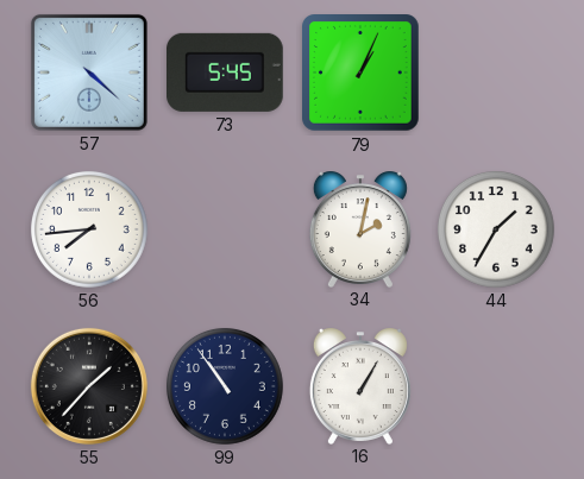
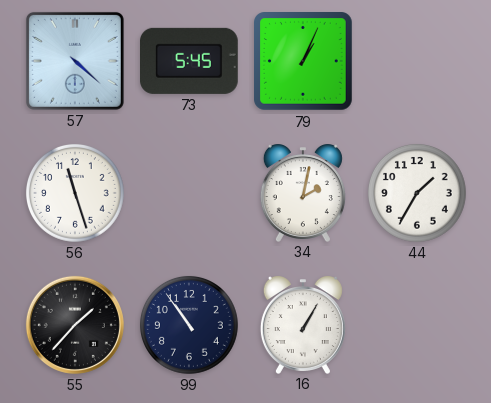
56: 7:44 -> 11:27
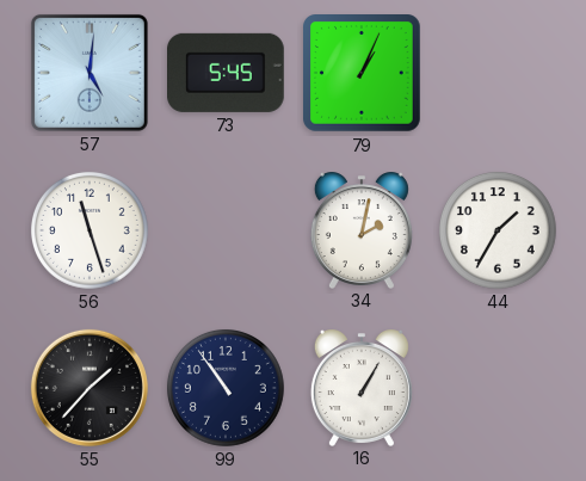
57: 4:22 -> 5:01
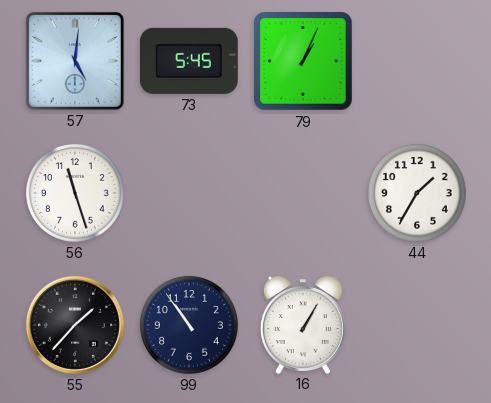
34: 2:02 -> none
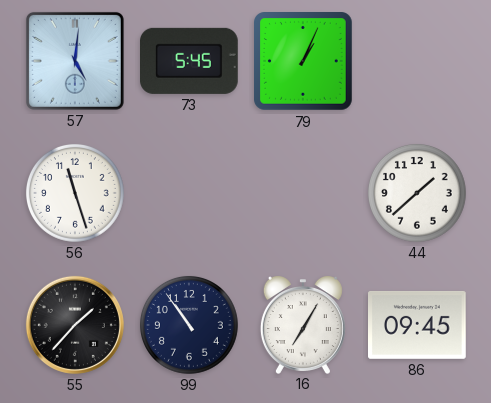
44: 1:35 -> 1:38
16: 1:05 -> 7:05
86: none -> 09:45
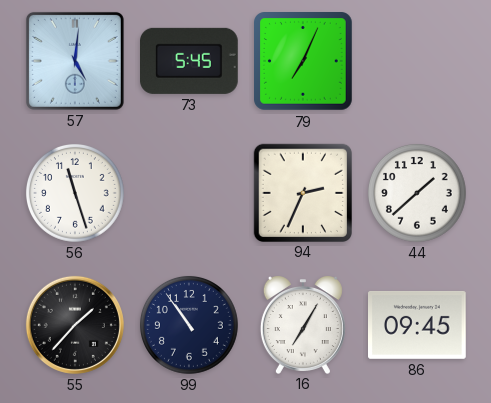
79: 1:04 -> 7:04
94: none -> 2:34
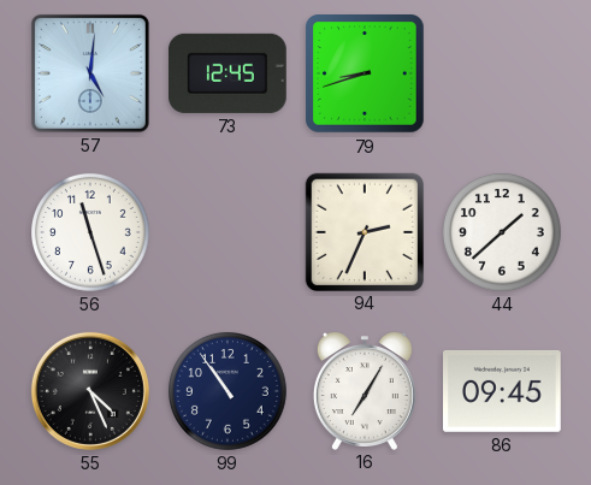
73: 5:45 -> 12:45
79: 7:04 -> 8:42
55: 1:37 -> 4:26
